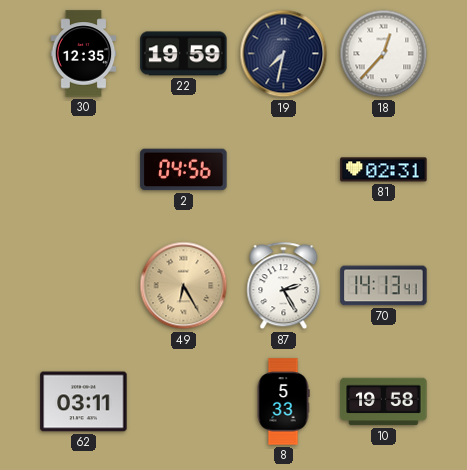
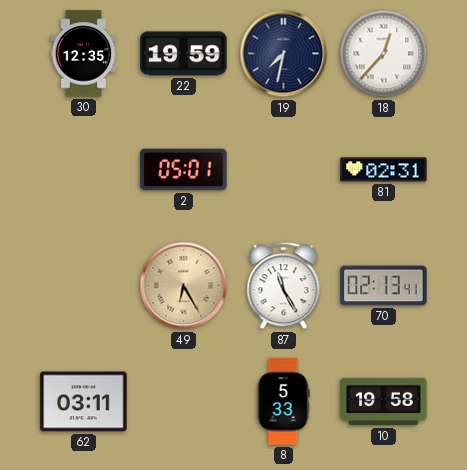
2: 04:56 -> 05:01
87: 2:25 -> 11:25
70: 14:13 -> 02:13
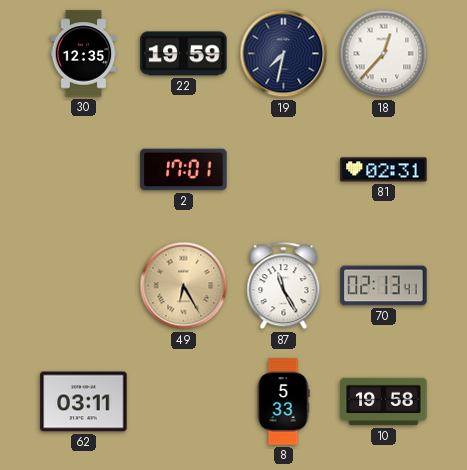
2: 05:01 -> 17:01
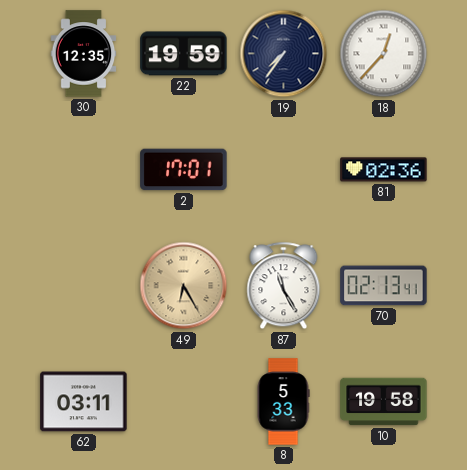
19: 7:32 -> 7:36
81: 02:31 -> 02:36
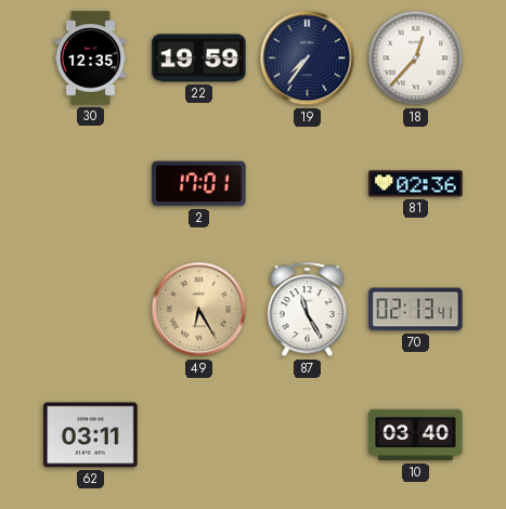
8: 5:33 -> none
10: 19:58 -> 03:40
